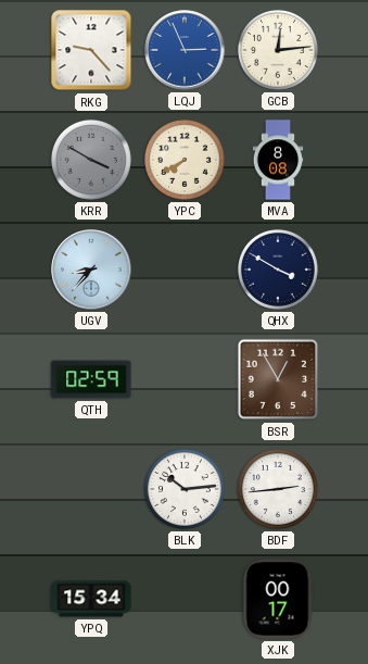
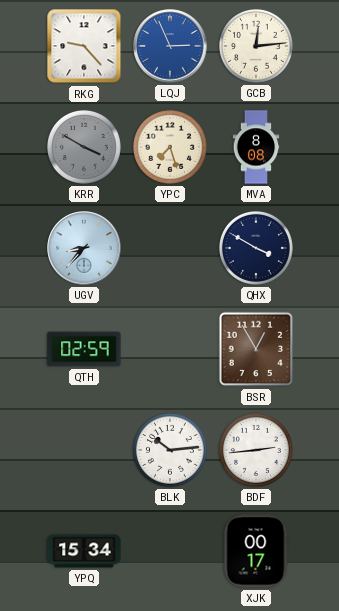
YPC: 7:40 -> 7:27
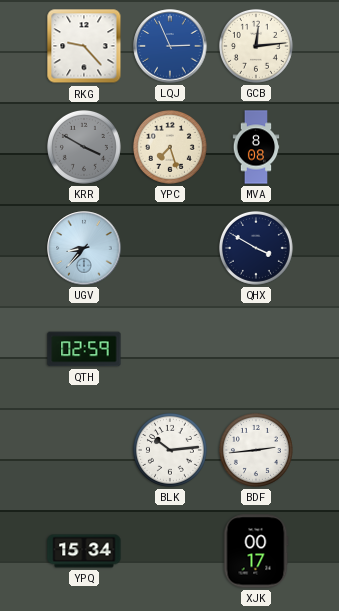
BSR: 12:55 -> none
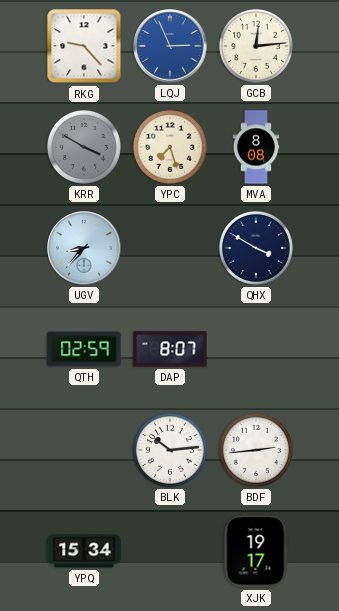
DAP: none -> 8:07
XJK: 00:17 -> 19:17
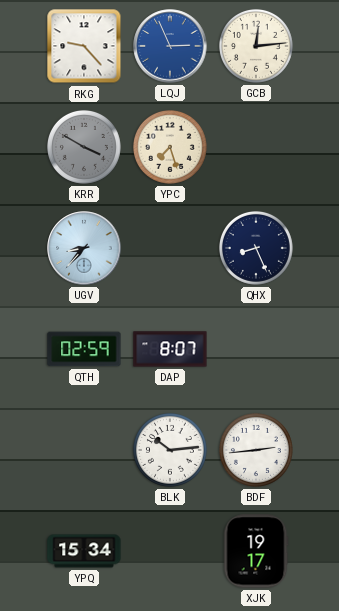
MVA: 8:08 -> none
QHX: 3:50 -> 8:26
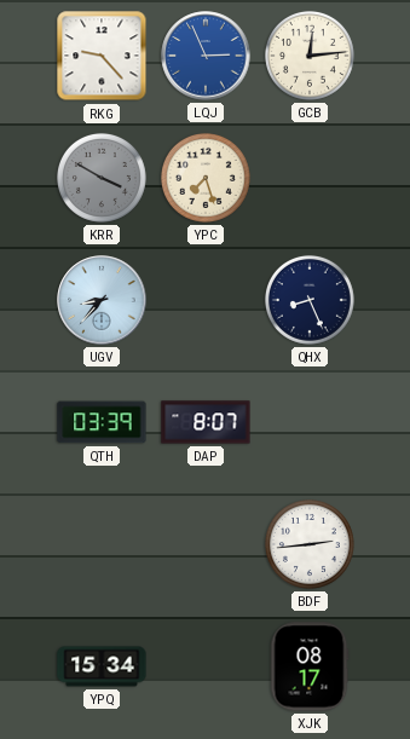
QTH: 02:59 -> 03:39
BLK: 10:14 -> none
XJK: 19:17 -> 08:17
